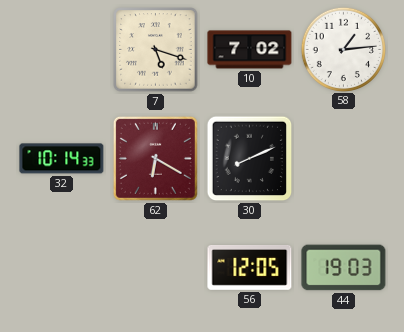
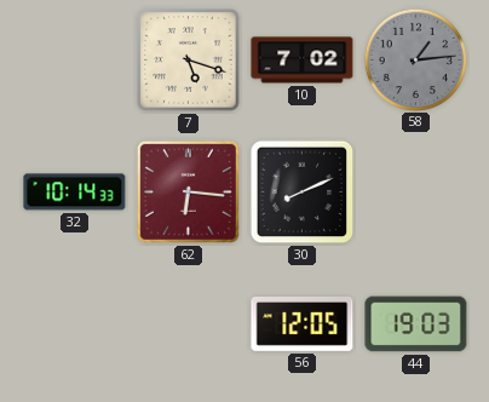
58 dial: white -> grey
62: 6:20 -> 6:16
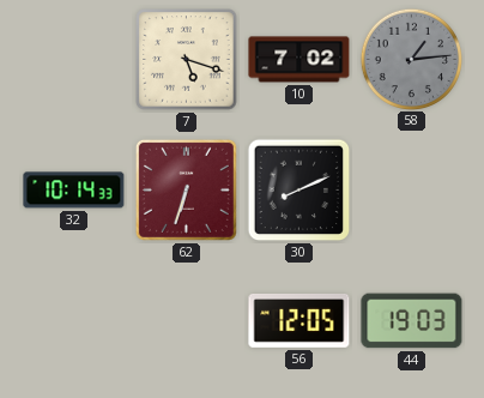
62: 6:16 -> 6:33
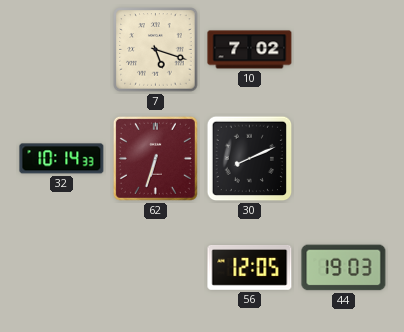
58: 1:14 -> none
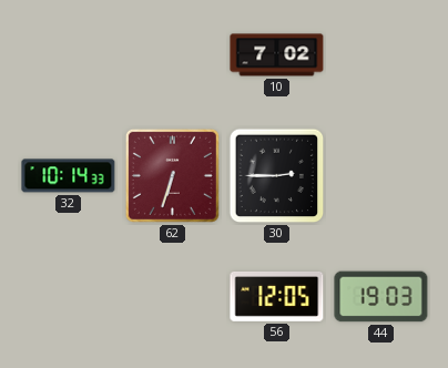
7: 5:18 -> none
30: 8:11 -> 2:45
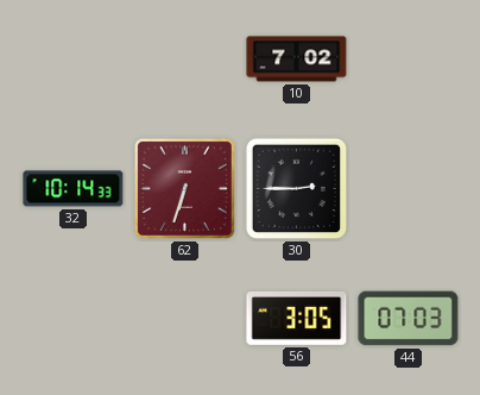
56: 12:05 -> 3:05
44: 19:03 -> 07:03
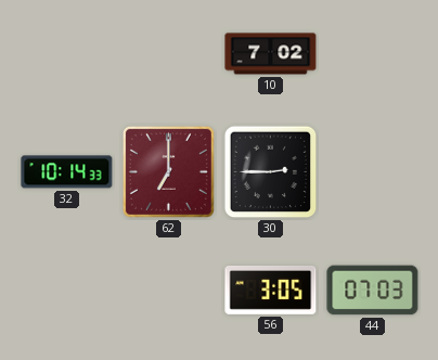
62: 6:33 -> 7:00
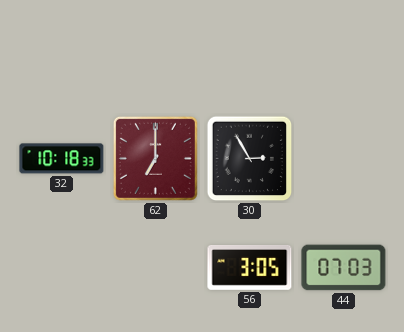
10: 7:02 -> none
32: 10:14 -> 10:18
30: 2:45 -> 2:55
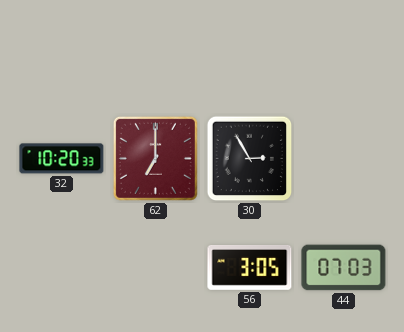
32: 10:18 -> 10:20
